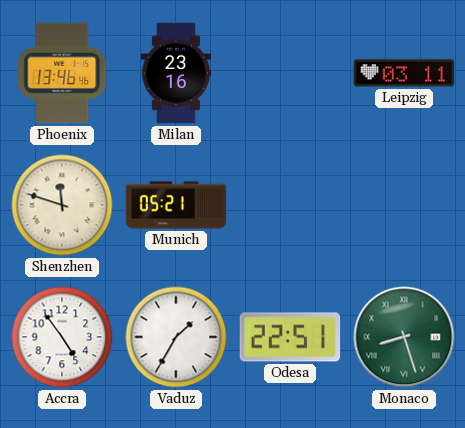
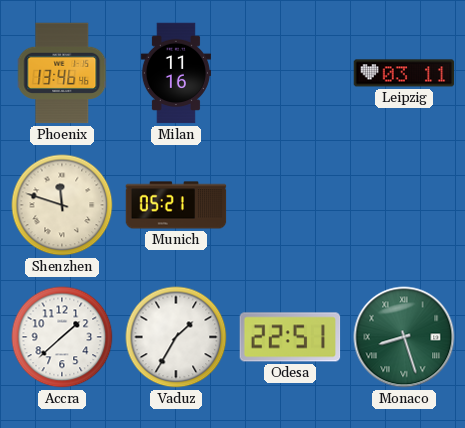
Milan: 23:16 -> 11:16
Accra: 4:54 -> 1:38
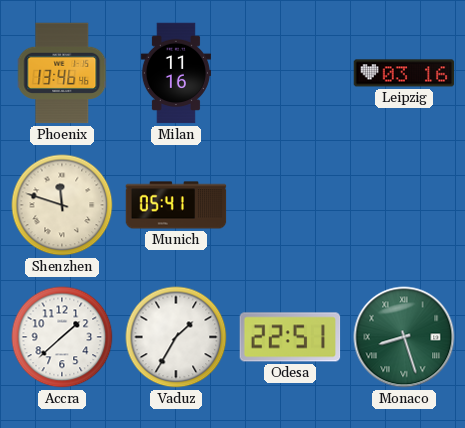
Leipzig: 03:11 -> 03:16
Munich: 05:21 -> 05:41
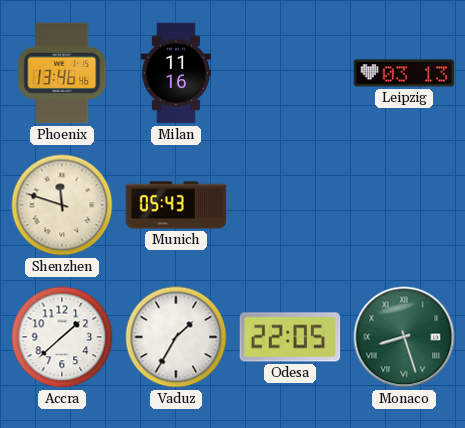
Leipzig: 03:16 -> 03:13
Munich: 05:41 -> 05:43
Odesa: 22:51 -> 22:05
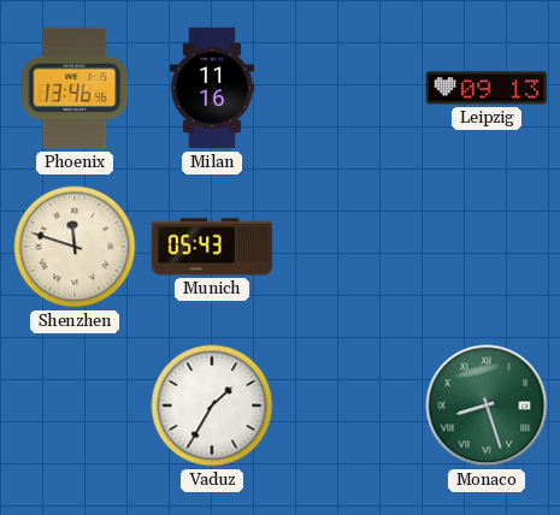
Leipzig: 03:13 -> 09:13
Accra: 1:38 -> none
Odesa: 22:05 -> none
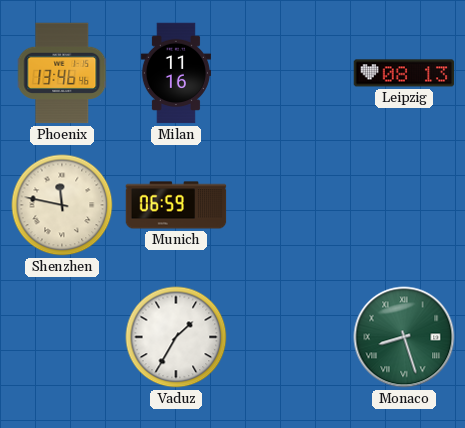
Leipzig: 09:13 -> 08:13
Shenzhen: 11:48 -> 11:47
Munich: 05:43 -> 06:59
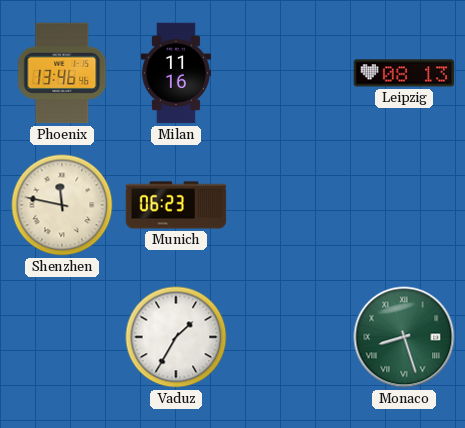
Munich: 06:59 -> 06:23
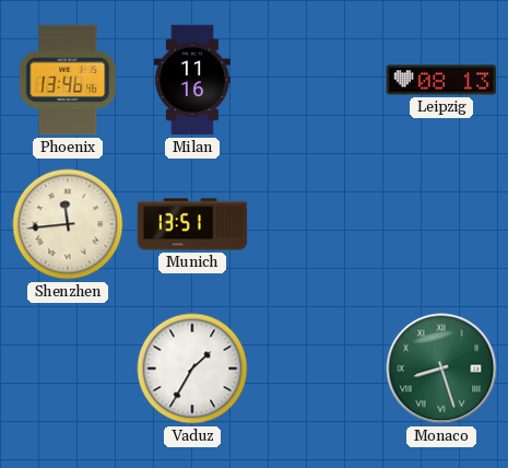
Shenzhen: 11:47 -> 11:44
Munich: 06:23 -> 13:51
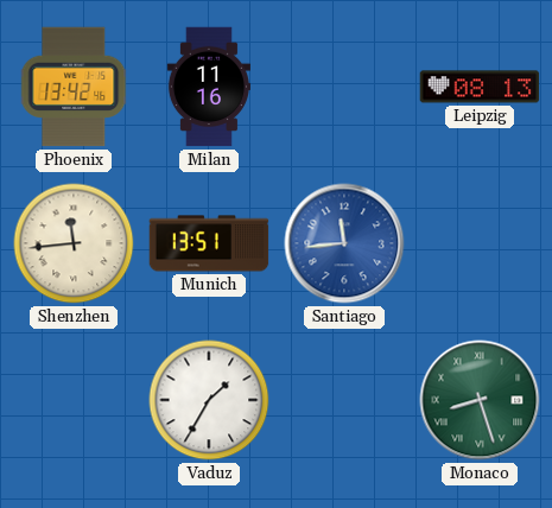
Phoenix: 13:46 -> 13:42
Santiago: none -> 11:44
